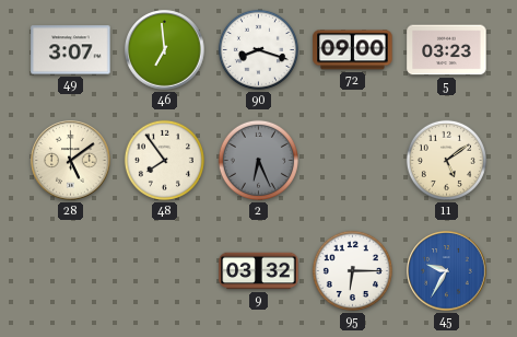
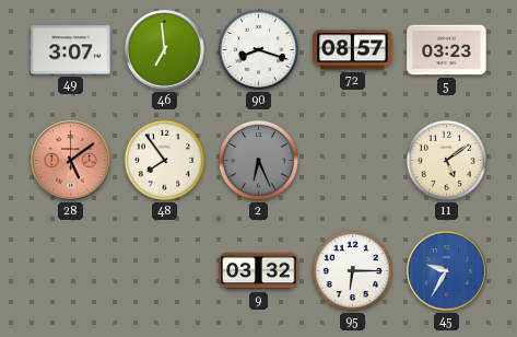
72: 09:00 -> 08:57
28 dial: cream -> salmon
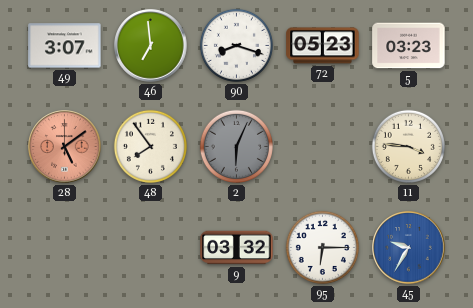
72: 08:57 -> 05:23
2: 6:26 -> 6:04
11: 5:09 -> 3:46
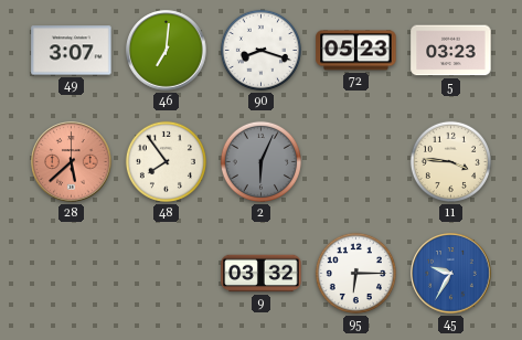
46: 6:59 -> 7:01
28: 5:09 -> 5:38
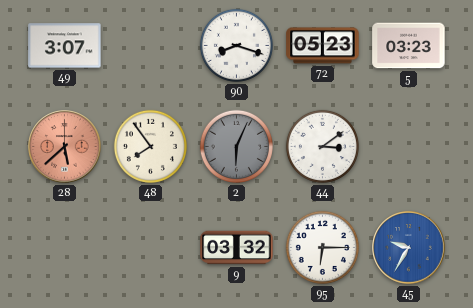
46: 7:01 -> none
44: none -> 3:09
11: 3:46 -> none
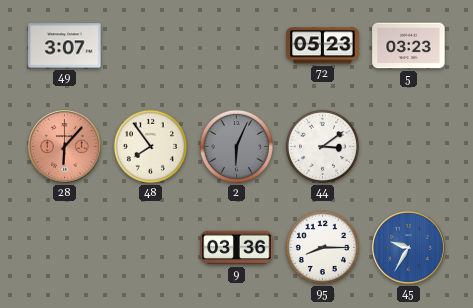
90: 8:18 -> none
28: 5:38 -> 6:07
9: 03:32 -> 03:36
95: 6:15 -> 8:15
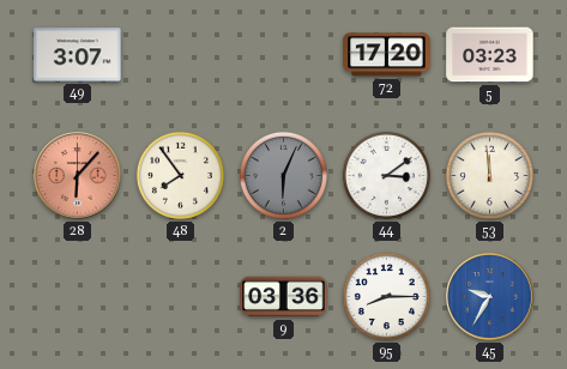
72: 05:23 -> 17:20
53: none -> 11:59
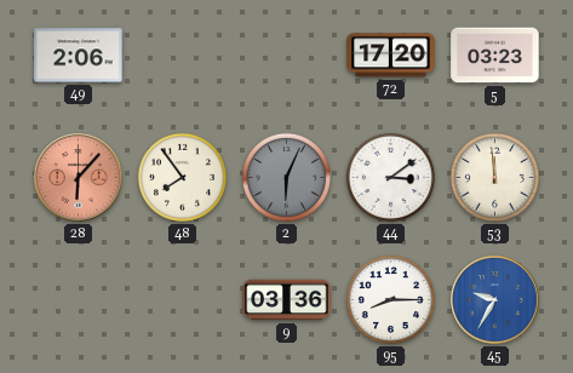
49: 3:07 -> 2:06
